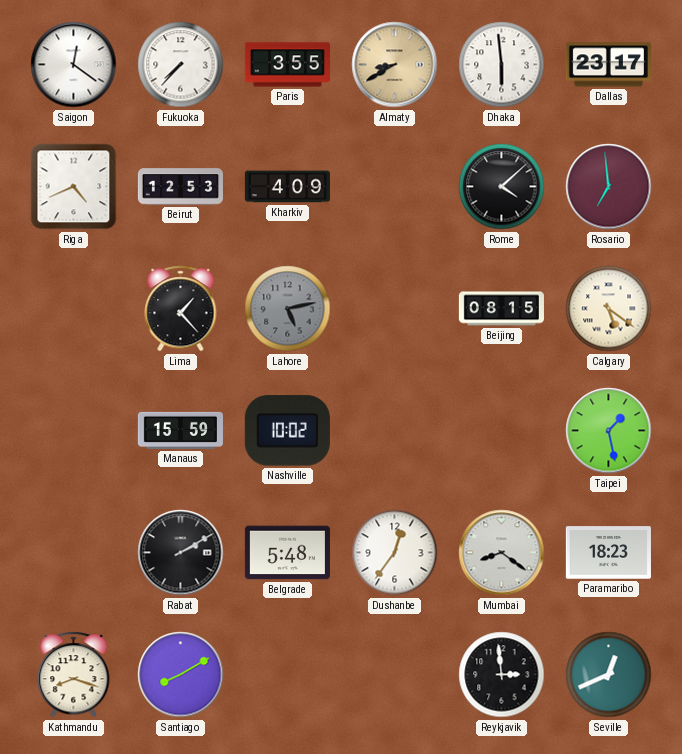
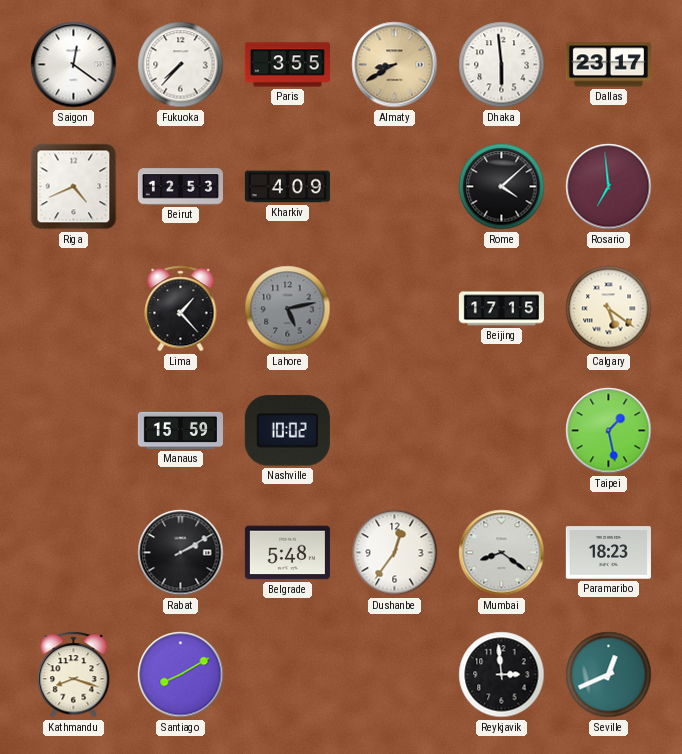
Beijing: 08:15 -> 17:15
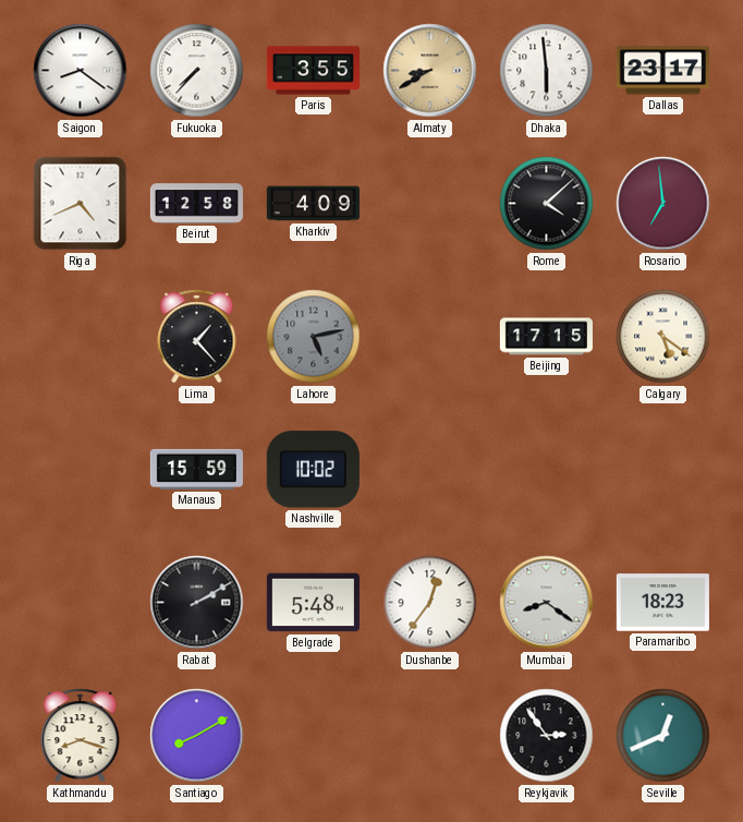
Saigon: 12:21 -> 8:21
Beirut: 12:53 -> 12:58
Taipei: 1:28 -> none
Reykjavik: 2:59 -> 2:54
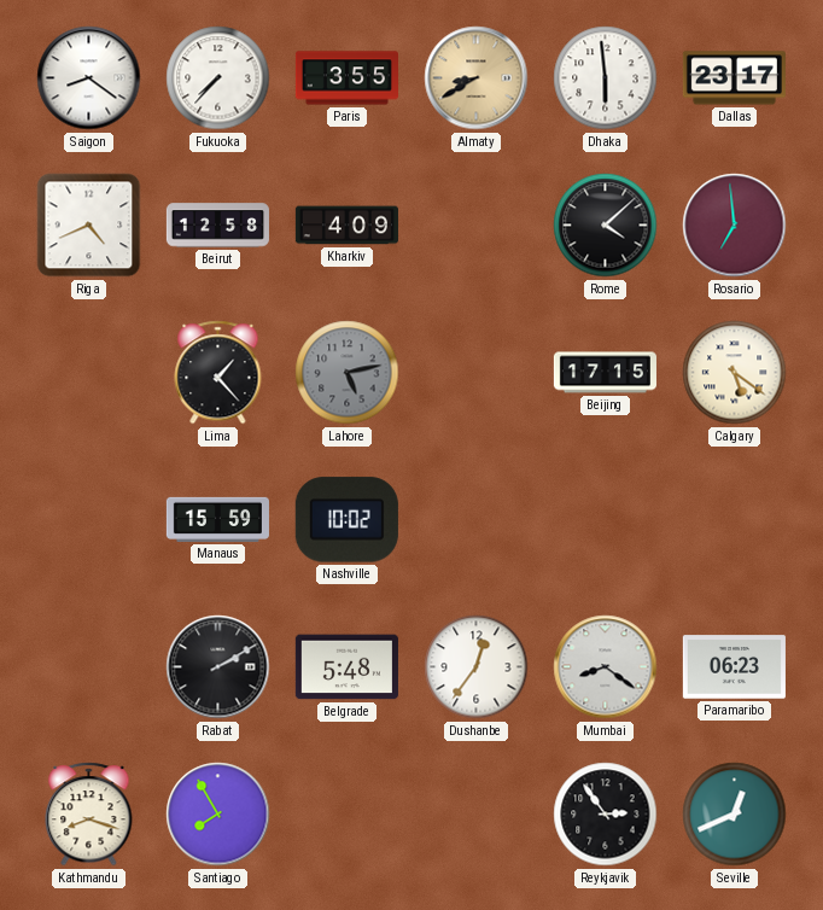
Paramaribo: 18:23 -> 06:23
Santiago: 8:10 -> 7:55
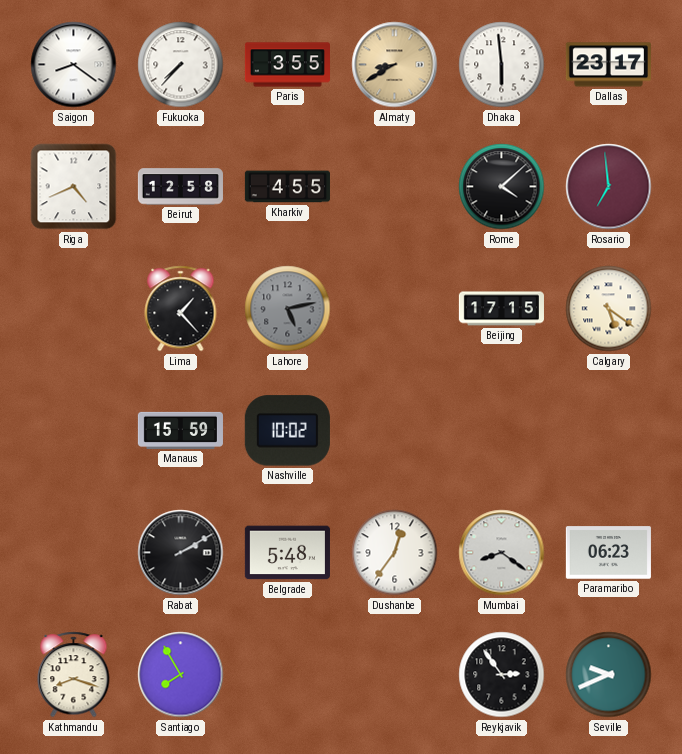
Kharkiv: 4:09 -> 4:55
Seville: 12:41 -> 9:41
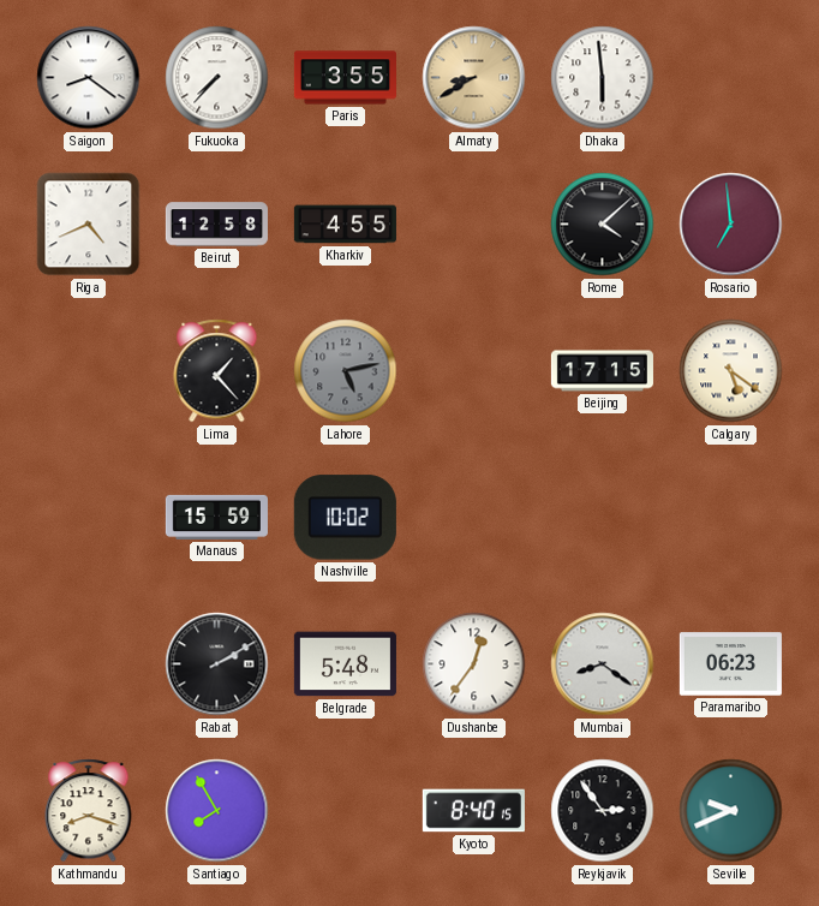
Dallas: 23:17 -> none
Kyoto: none -> 8:40
